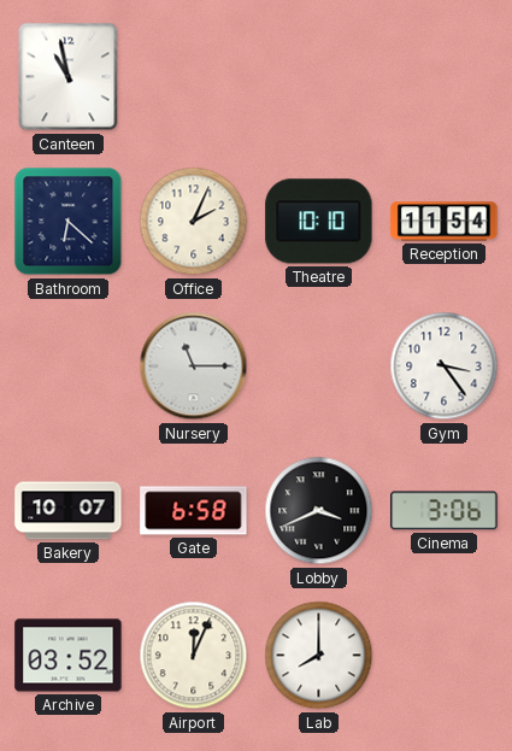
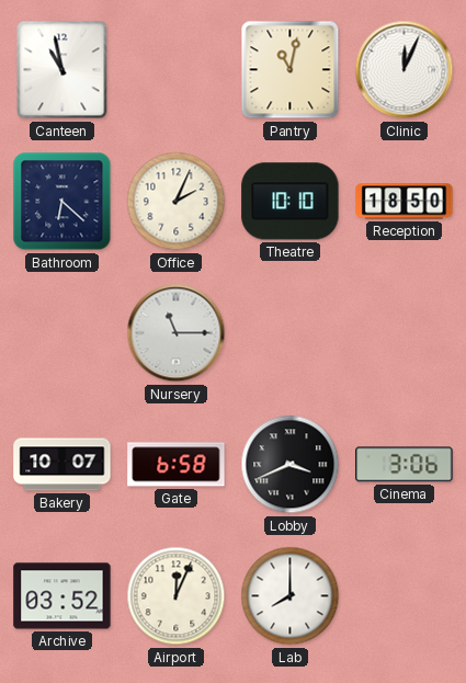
Pantry: none -> 11:02
Clinic: none -> 12:04
Reception: 11:54 -> 18:50
Gym: 3:24 -> none
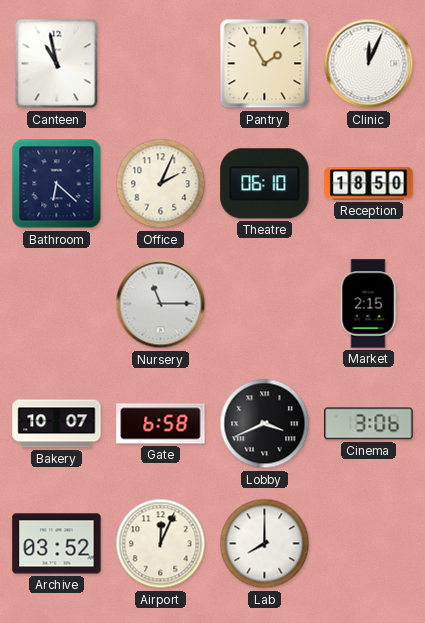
Pantry: 11:02 -> 1:55
Theatre: 10:10 -> 06:10
Market: none -> 2:15
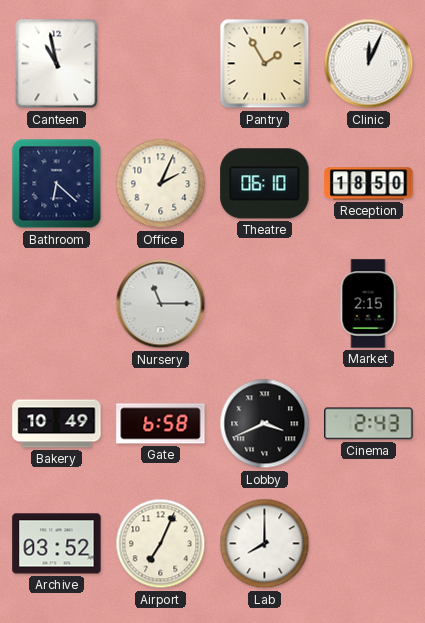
Bakery: 10:07 -> 10:49
Cinema: 3:06 -> 2:43
Airport: 12:04 -> 7:04
